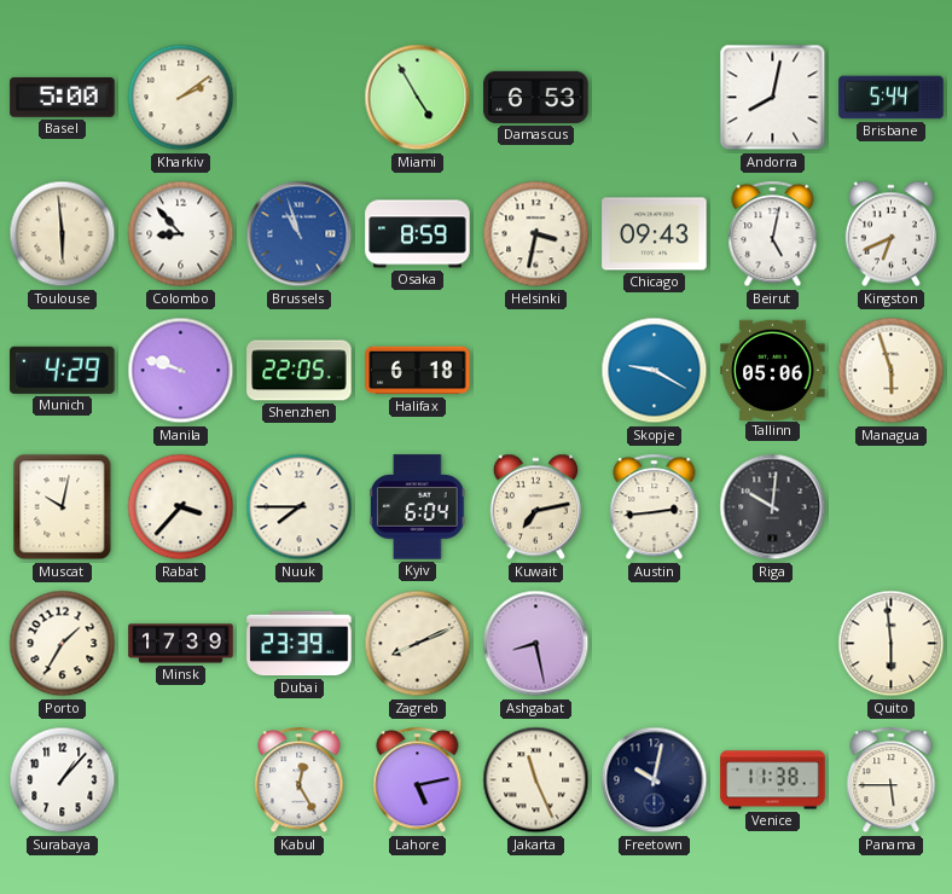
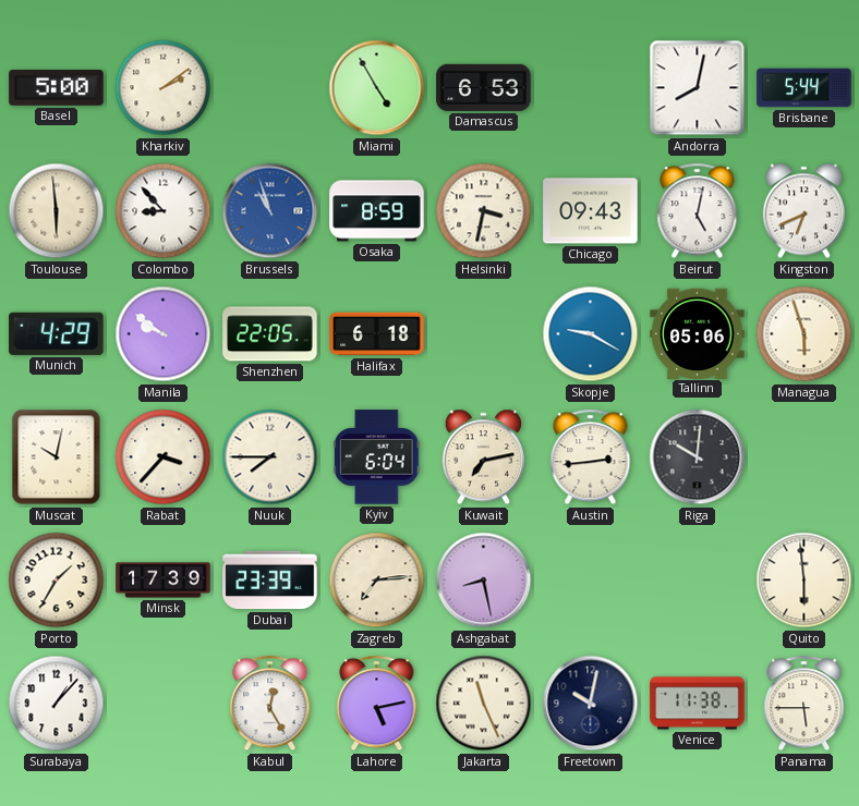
Manila: 9:48 -> 9:51
Zagreb: 8:11 -> 7:14
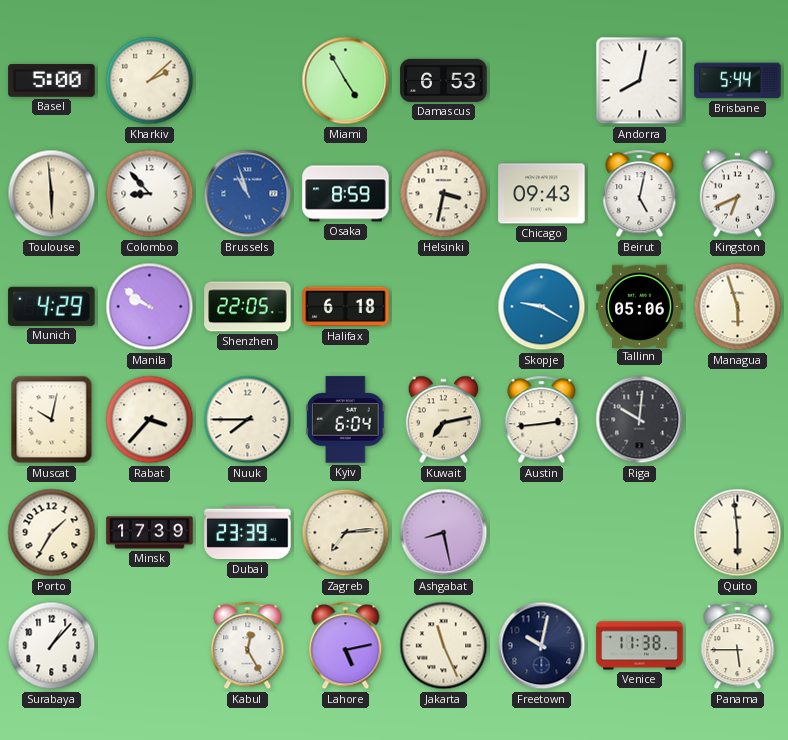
Kharkiv: 2:09 -> 2:08
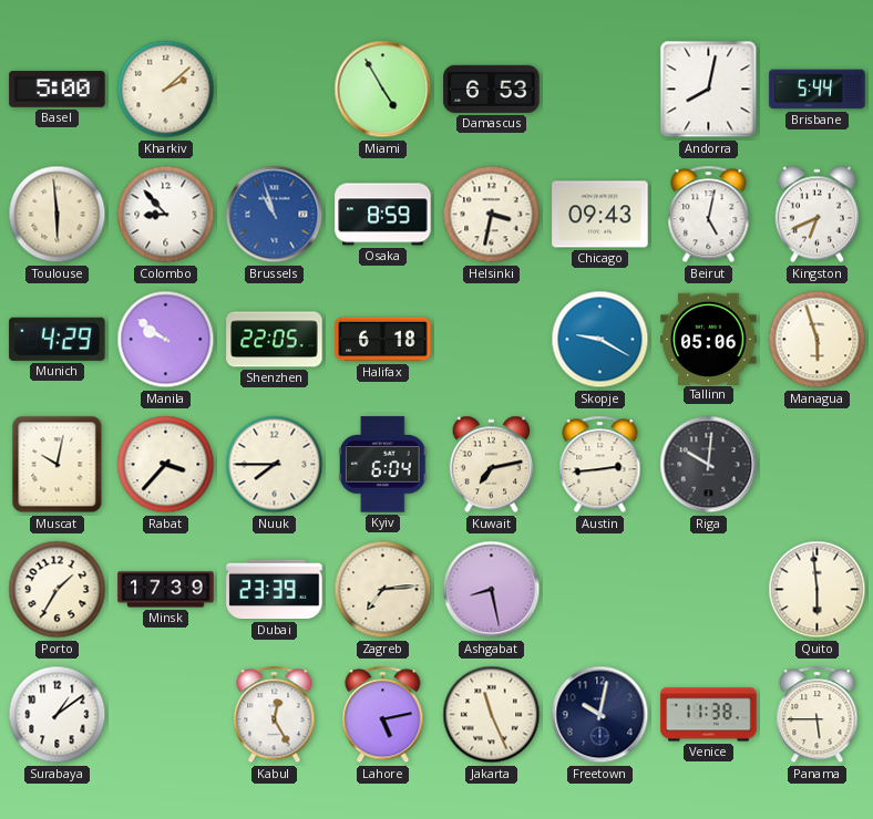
Surabaya: 1:07 -> 1:09
